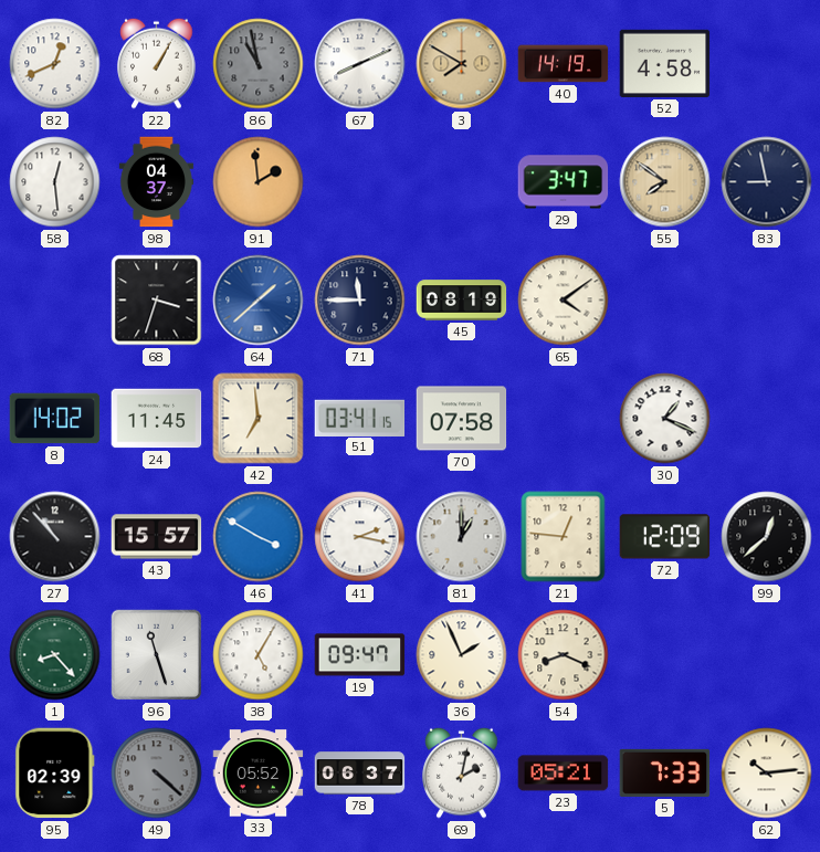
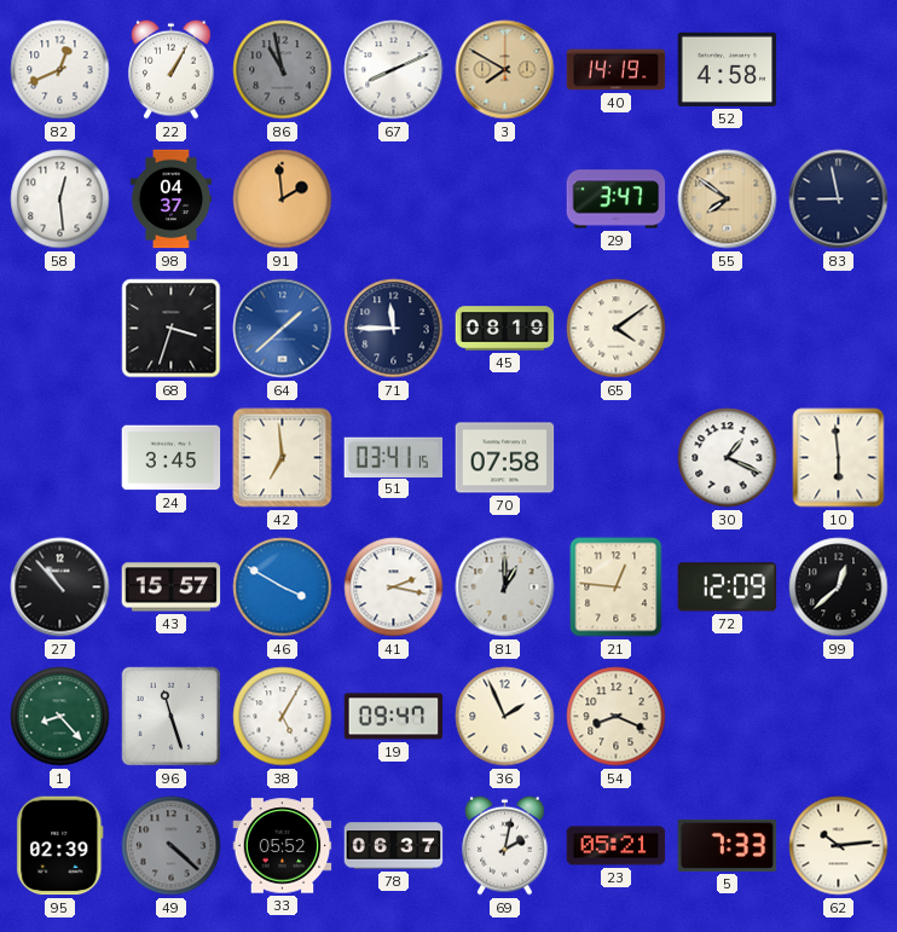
8: 14:02 -> none
24: 11:45 -> 3:45
10: none -> 5:59
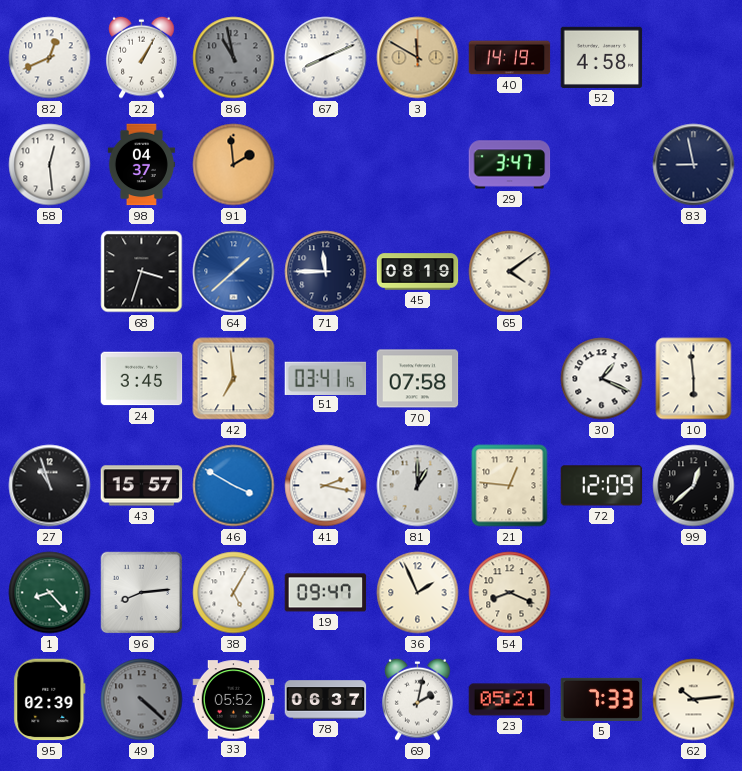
3: 7:50 -> 11:50
55: 7:51 -> none
27: 10:53 -> 10:57
96: 11:27 -> 8:14
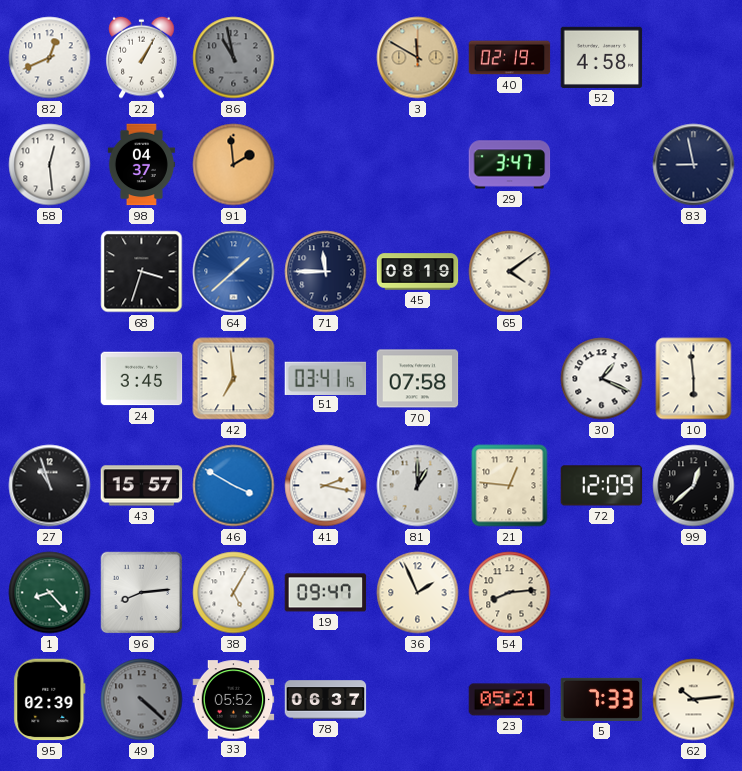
67: 8:11 -> none
40: 14:19 -> 02:19
54: 8:19 -> 8:14
69: 2:02 -> none
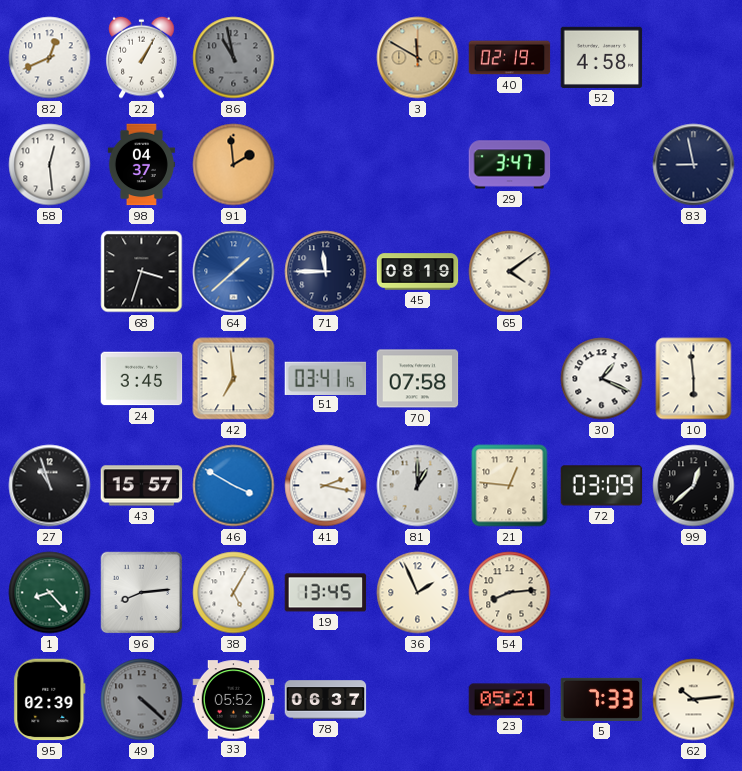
72: 12:09 -> 03:09
19: 09:47 -> 13:45
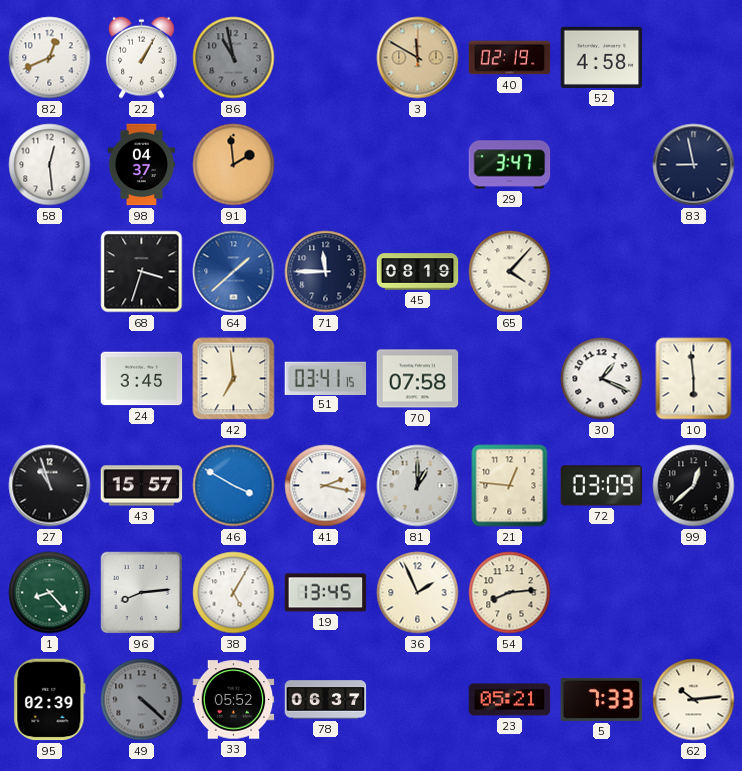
65: 4:09 -> 4:07
